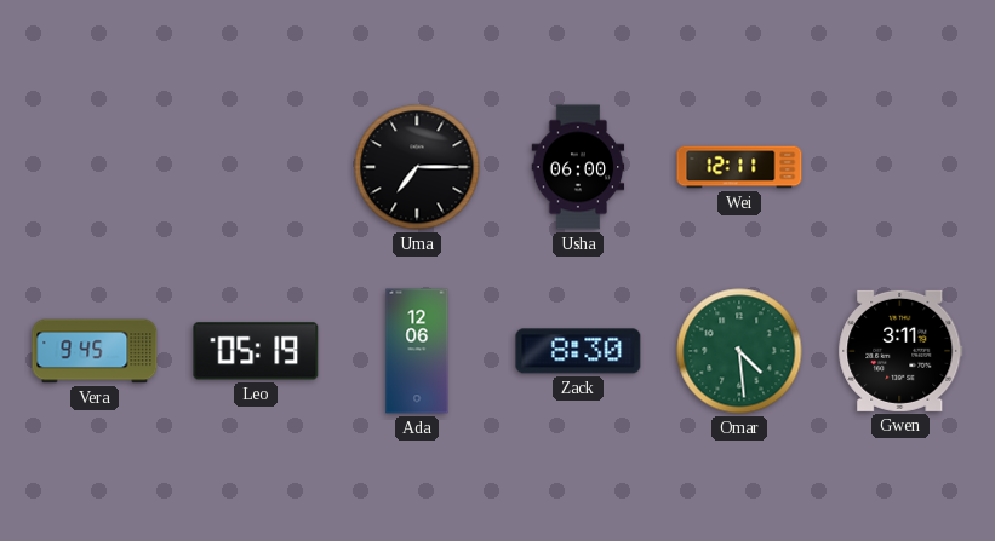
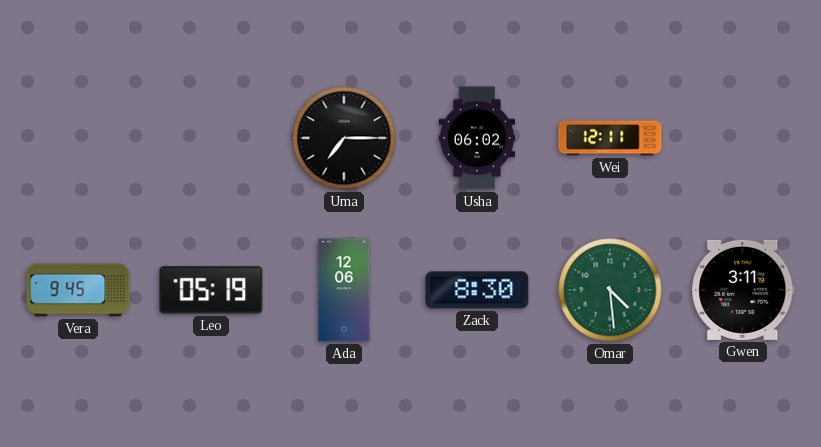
Usha: 06:00 -> 06:02
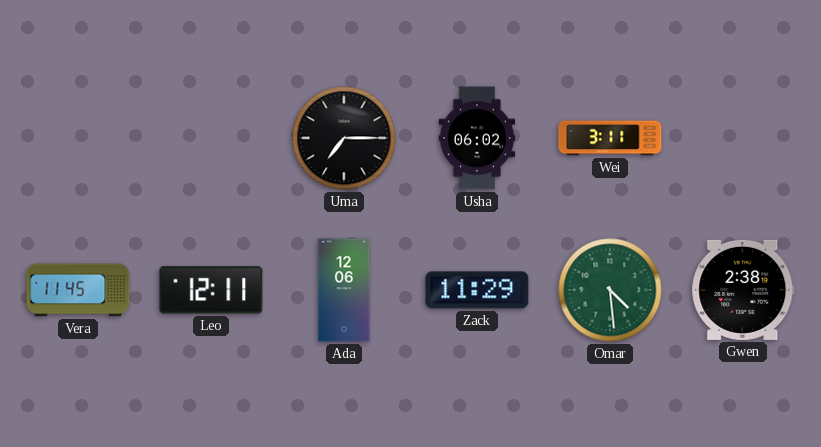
Wei: 12:11 -> 3:11
Vera: 9:45 -> 11:45
Leo: 05:19 -> 12:11
Zack: 8:30 -> 11:29
Gwen: 3:11 -> 2:38
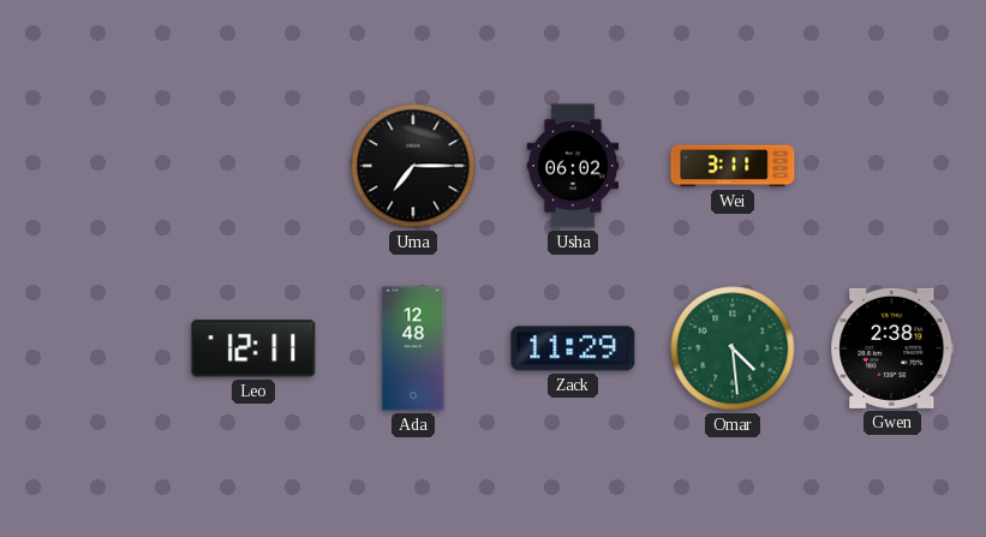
Vera: 11:45 -> none
Ada: 12:06 -> 12:48
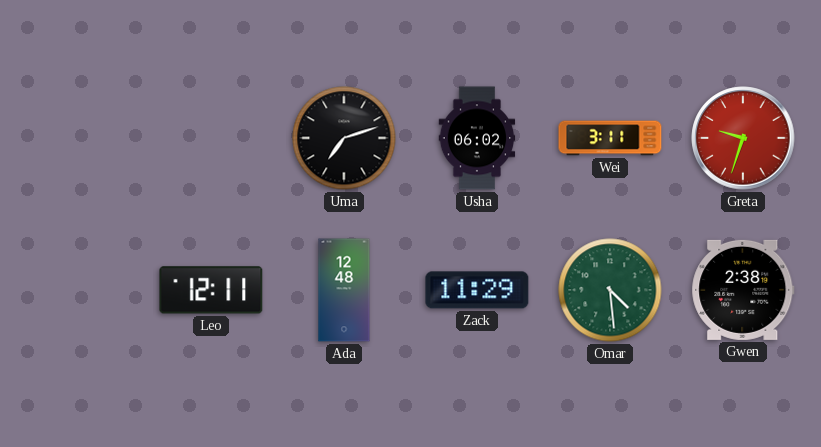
Uma: 7:15 -> 7:12
Greta: none -> 9:33
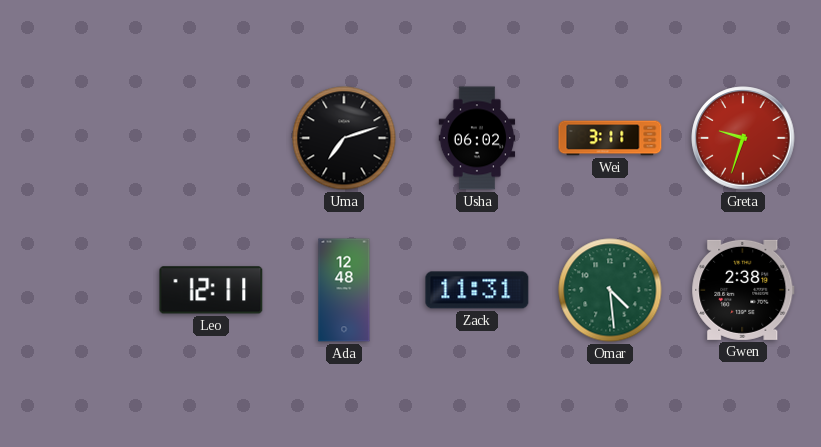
Zack: 11:29 -> 11:31
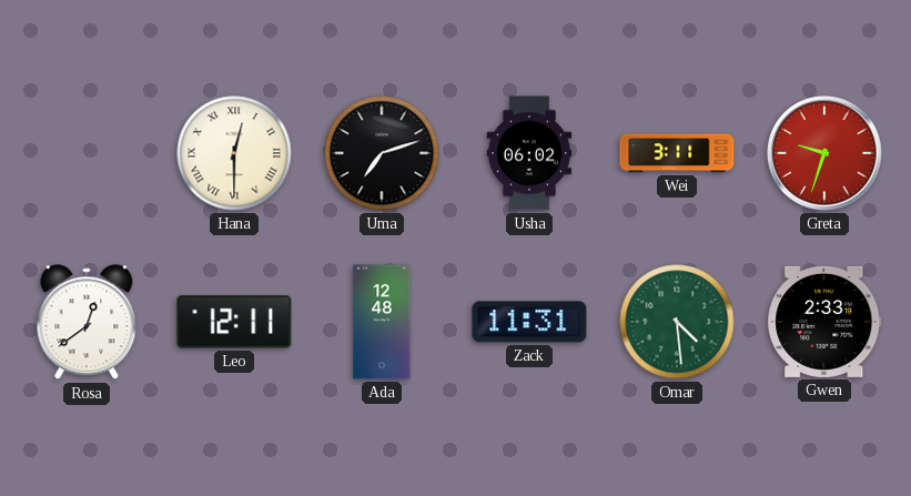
Hana: none -> 12:30
Rosa: none -> 12:39
Gwen: 2:38 -> 2:33
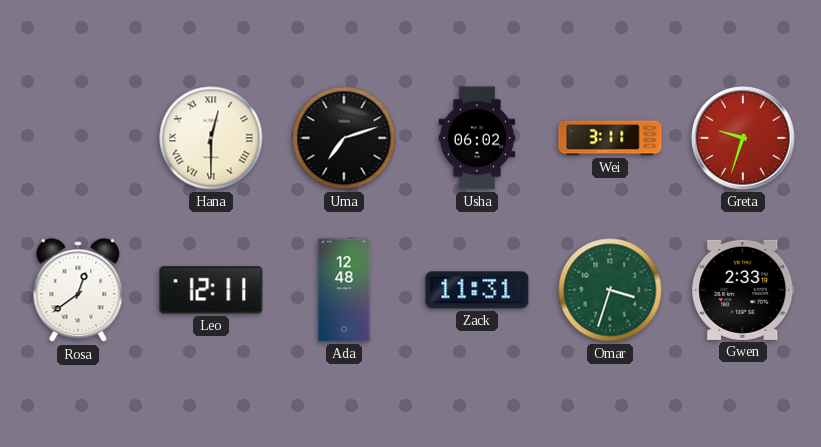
Omar: 4:29 -> 3:33
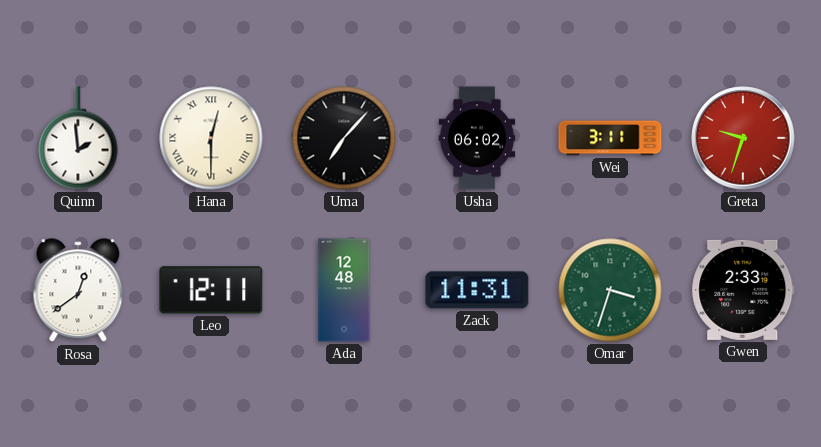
Quinn: none -> 1:59
Uma: 7:12 -> 7:07
